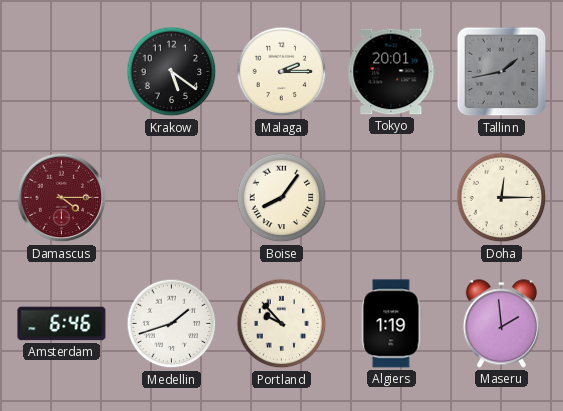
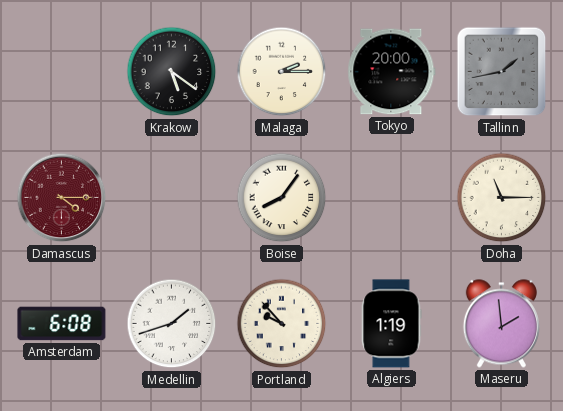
Tokyo: 20:01 -> 20:00
Doha: 12:15 -> 11:15
Amsterdam: 6:46 -> 6:08
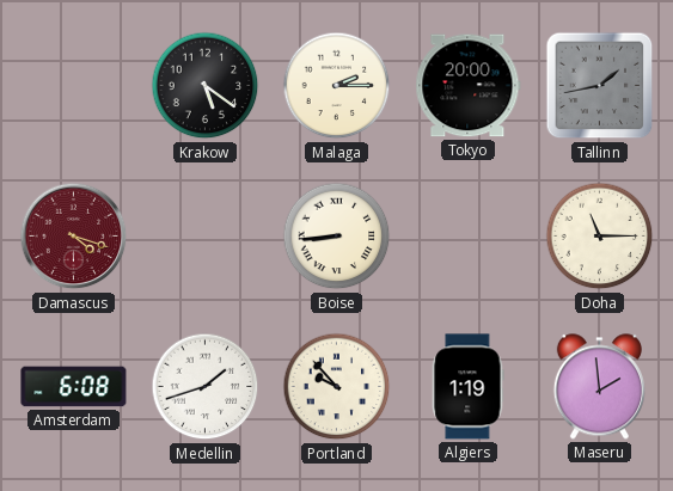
Damascus: 4:15 -> 4:18
Boise: 8:06 -> 8:44
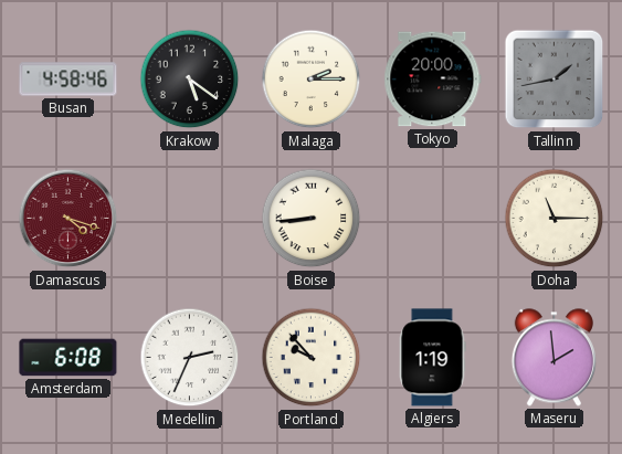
Busan: none -> 4:58
Medellin: 1:42 -> 2:34
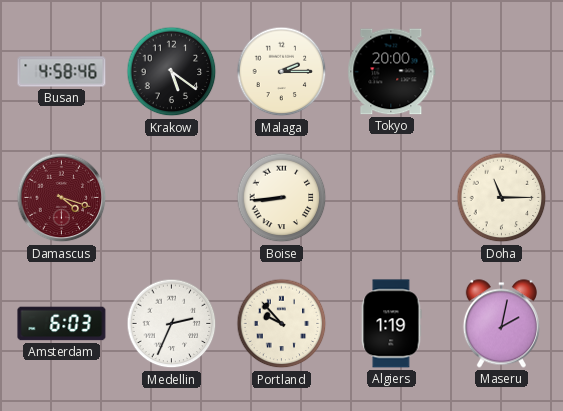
Tallinn: 1:43 -> none
Amsterdam: 6:08 -> 6:03
Maseru: 1:59 -> 2:02
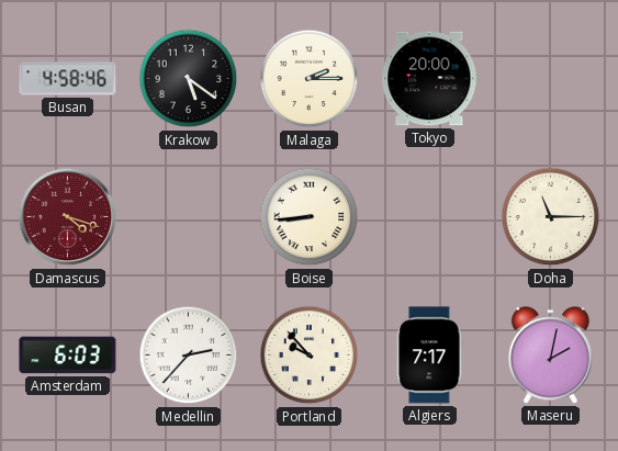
Medellin: 2:34 -> 2:37
Algiers: 1:19 -> 7:17
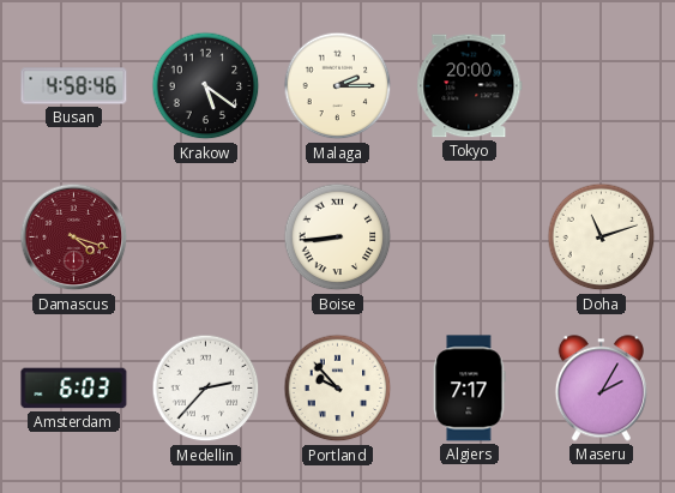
Doha: 11:15 -> 11:12
Maseru: 2:02 -> 2:05
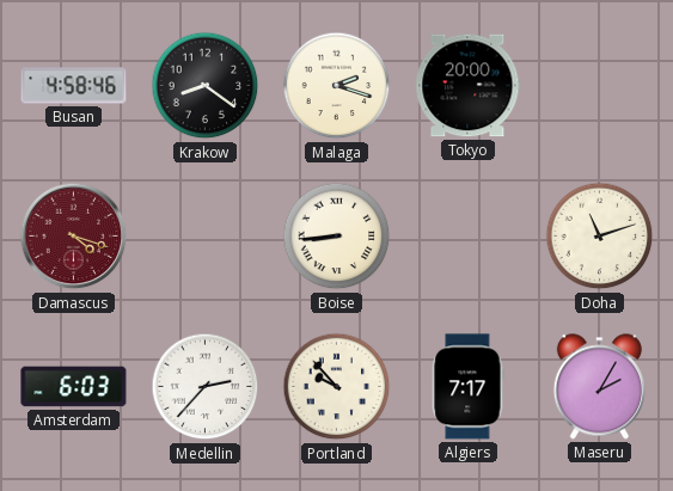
Krakow: 5:21 -> 8:21
Malaga: 2:15 -> 2:18
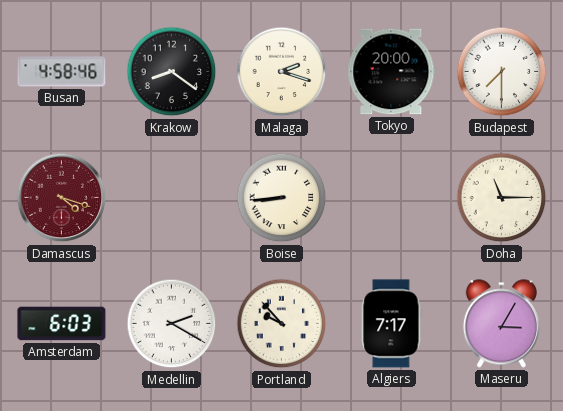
Budapest: none -> 7:30
Doha: 11:12 -> 11:15
Medellin: 2:37 -> 2:20
Maseru: 2:05 -> 3:05
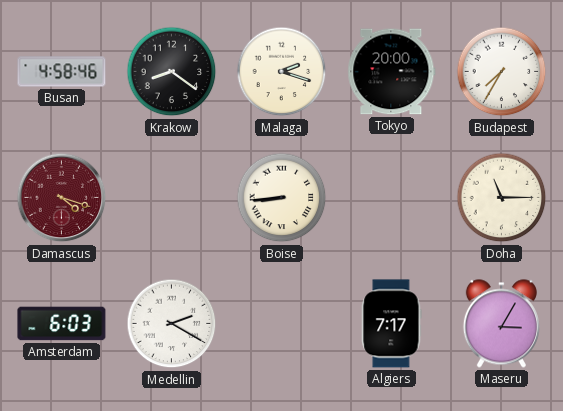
Budapest: 7:30 -> 7:35
Portland: 9:53 -> none
